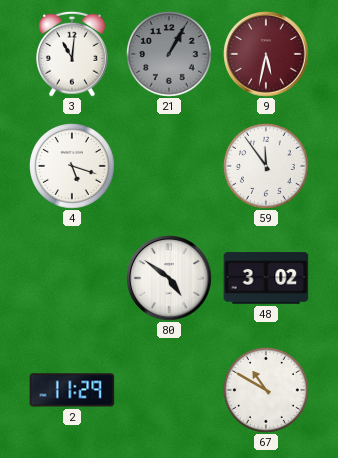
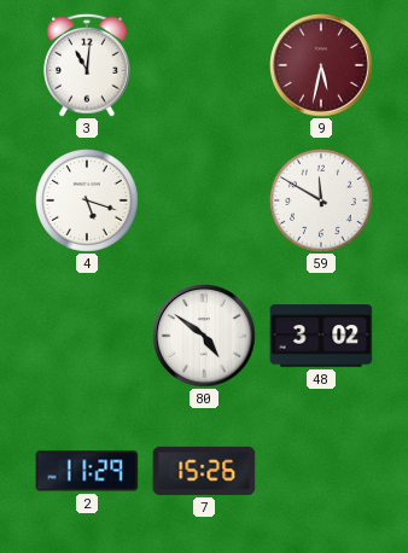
21: 1:05 -> none
59: 11:54 -> 11:50
7: none -> 15:26
67: 10:50 -> none
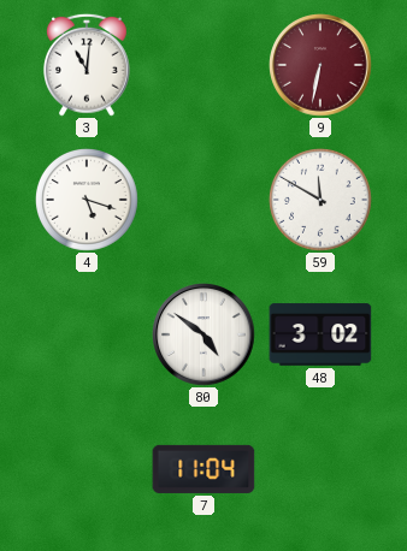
9: 5:32 -> 6:32
2: 11:29 -> none
7: 15:26 -> 11:04
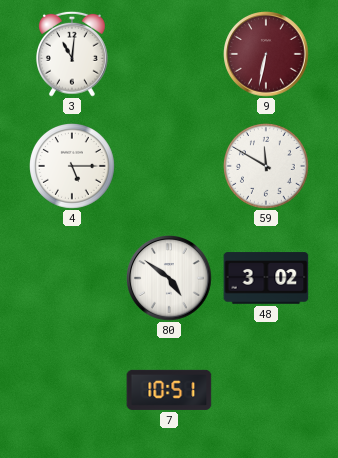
4: 5:18 -> 5:15
7: 11:04 -> 10:51
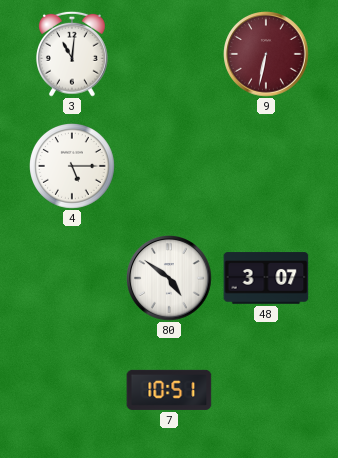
59: 11:50 -> none
48: 3:02 -> 3:07
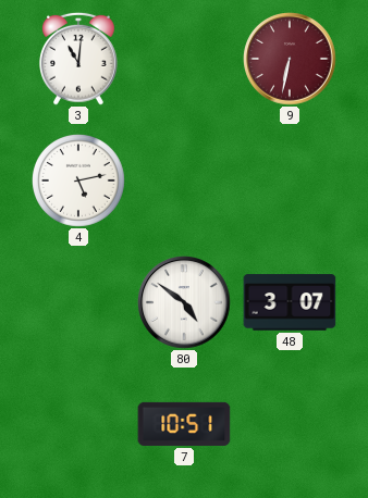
4: 5:15 -> 5:13
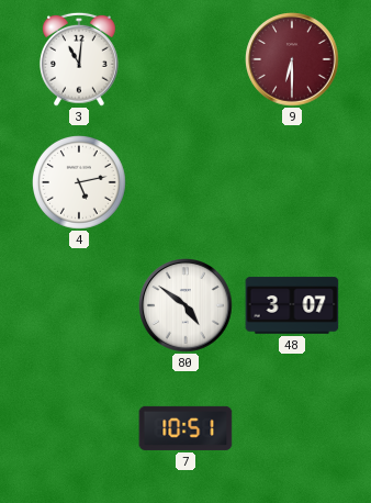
9: 6:32 -> 6:30
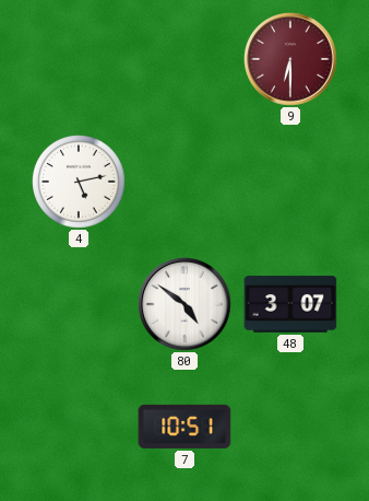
3: 11:01 -> none
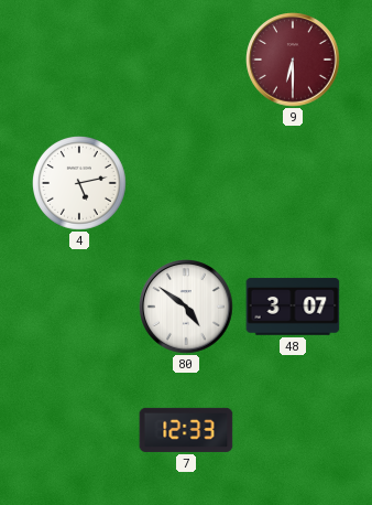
7: 10:51 -> 12:33
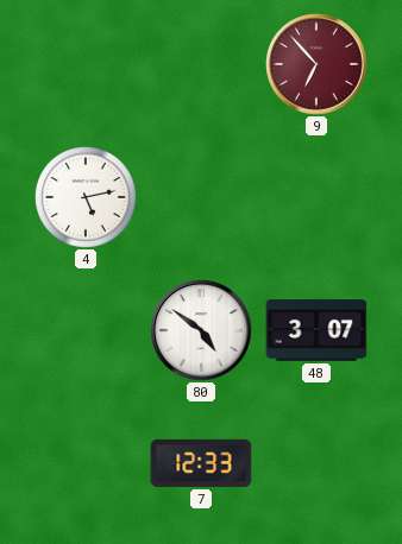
9: 6:30 -> 6:53
